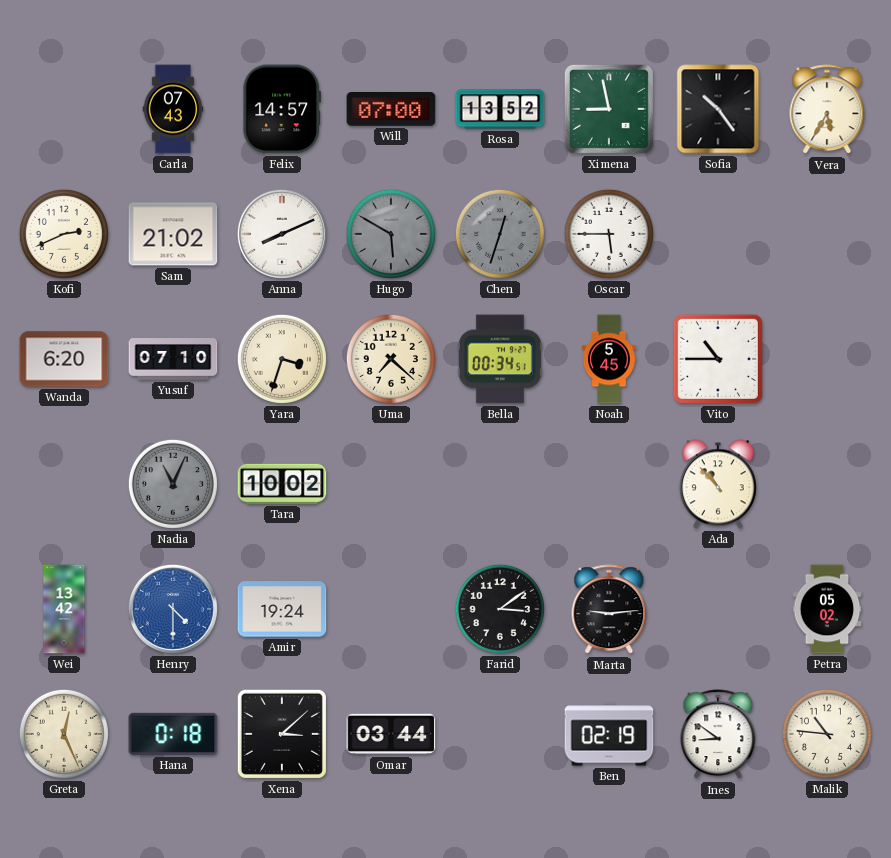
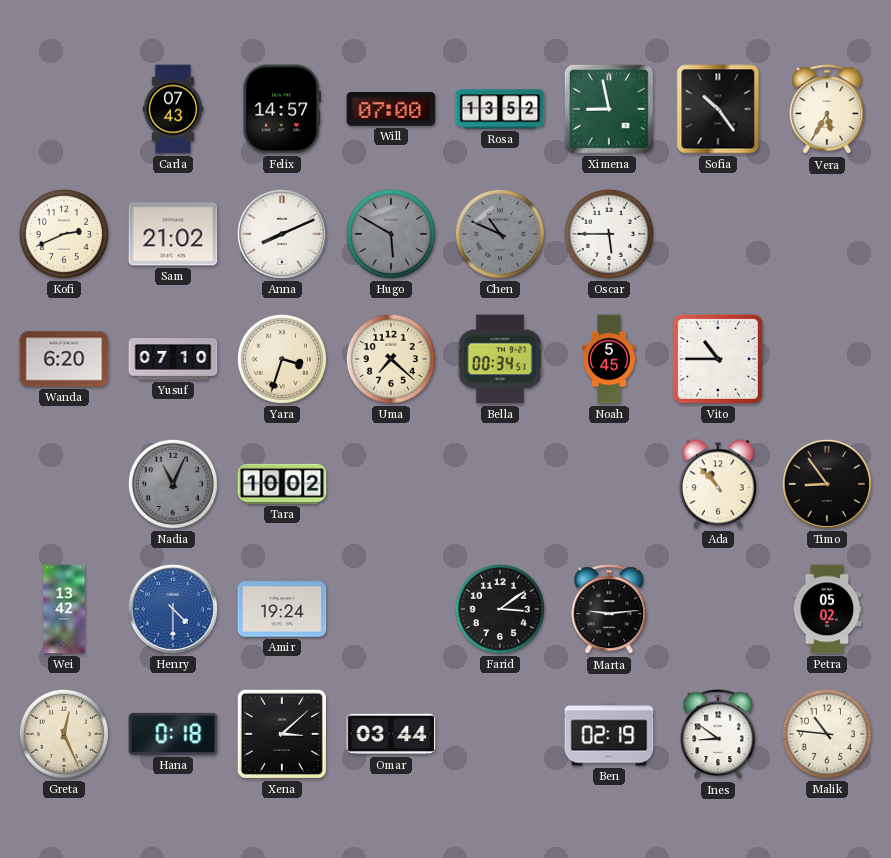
Chen: 12:33 -> 10:49
Timo: none -> 8:54
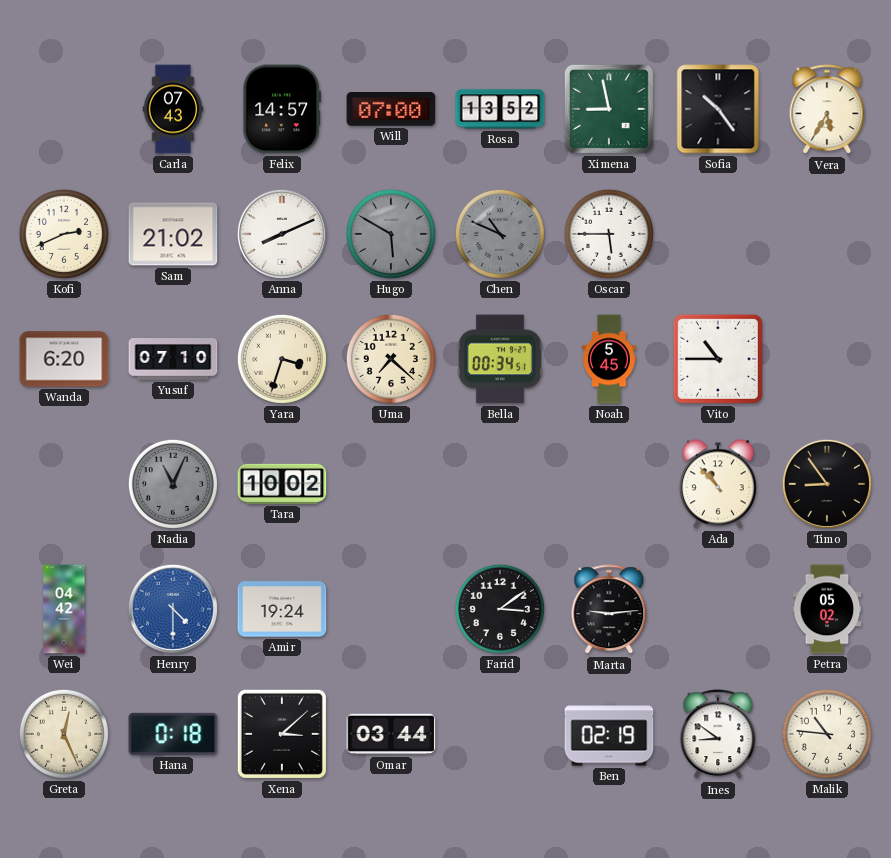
Wei: 13:42 -> 04:42
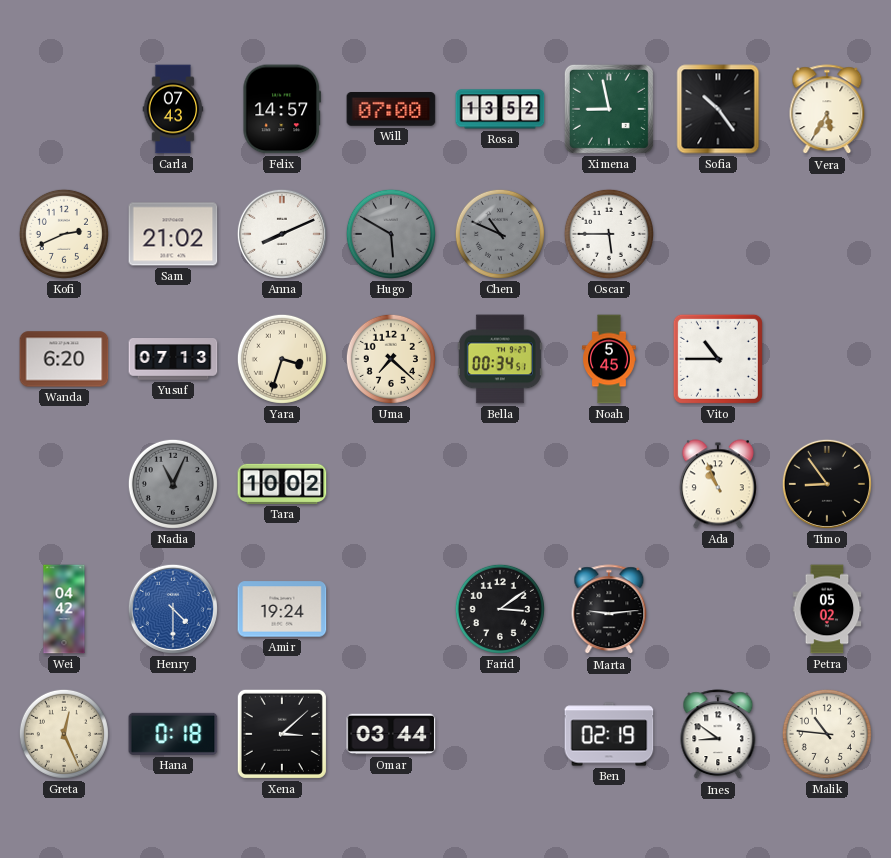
Yusuf: 07:10 -> 07:13
Ada: 10:53 -> 10:56
